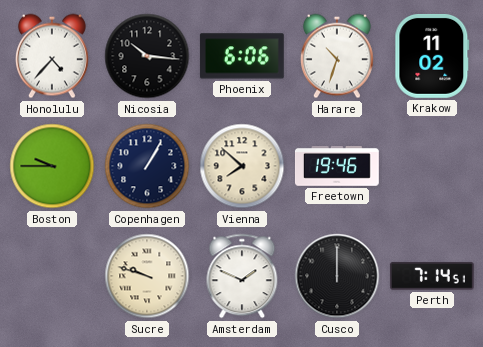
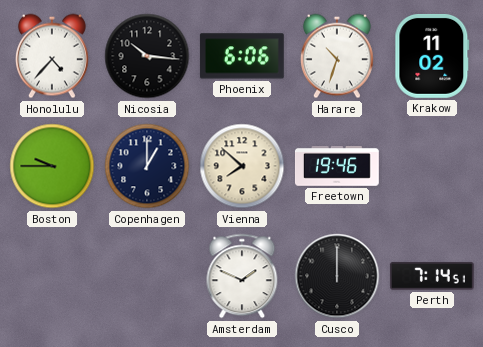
Copenhagen: 1:05 -> 1:00
Sucre: 9:48 -> none
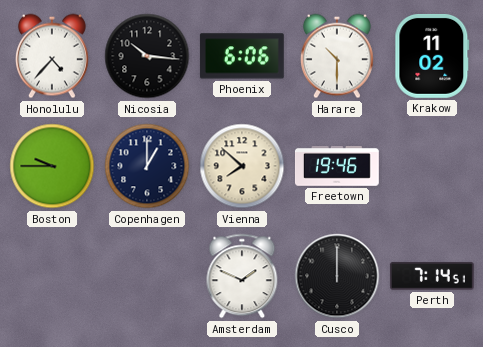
Harare: 10:33 -> 10:30
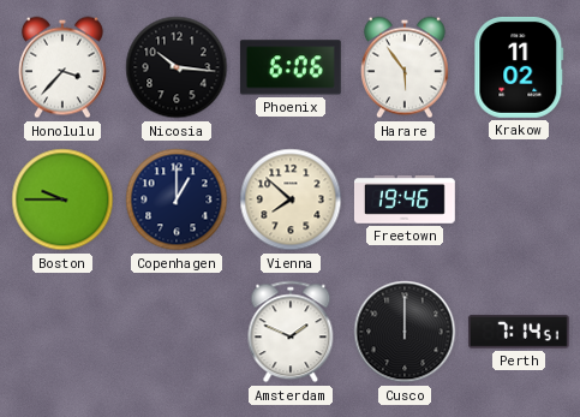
Honolulu: 4:37 -> 3:37
Harare: 10:30 -> 5:54
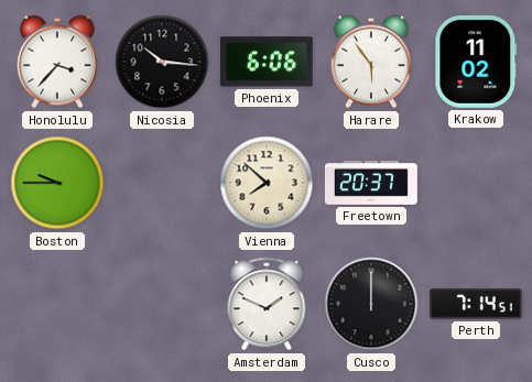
Copenhagen: 1:00 -> none
Freetown: 19:46 -> 20:37
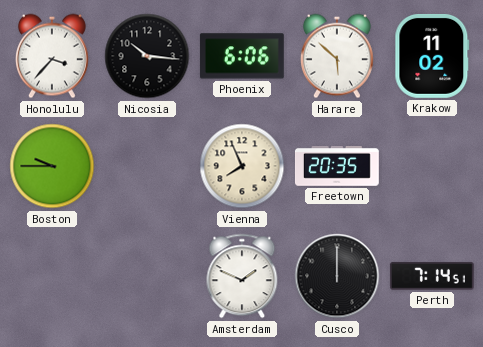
Harare: 5:54 -> 5:52
Vienna: 7:52 -> 7:56
Freetown: 20:37 -> 20:35
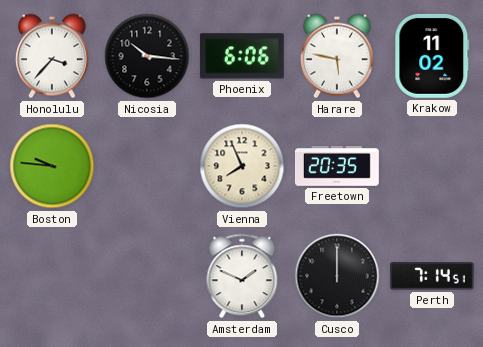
Harare: 5:52 -> 5:47
Boston: 9:45 -> 9:46
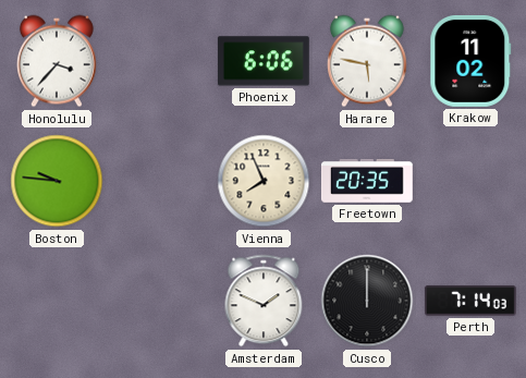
Nicosia: 10:16 -> none
Perth: 7:14:51 -> 7:14:03
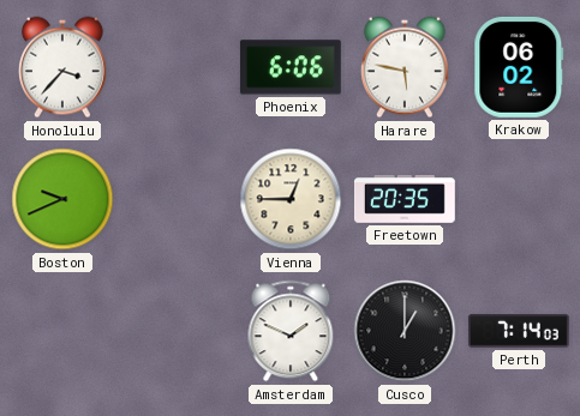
Krakow: 11:02 -> 06:02
Boston: 9:46 -> 9:41
Vienna: 7:56 -> 12:45
Cusco: 12:00 -> 1:00
